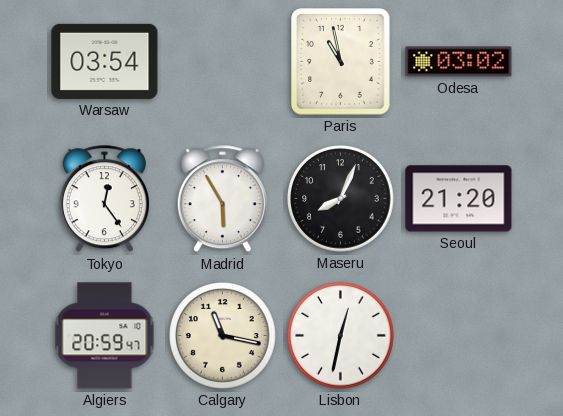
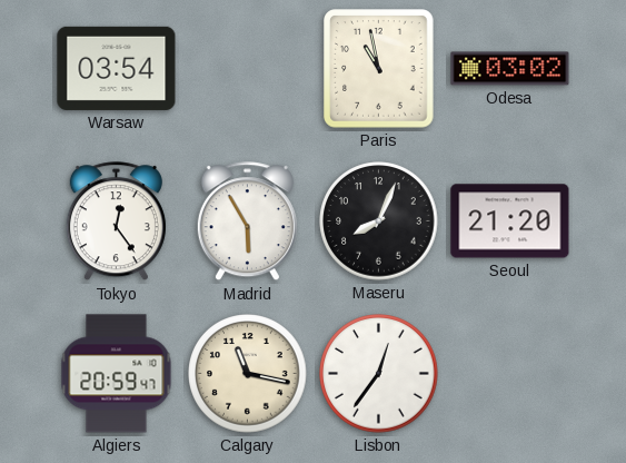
Lisbon: 12:32 -> 12:36
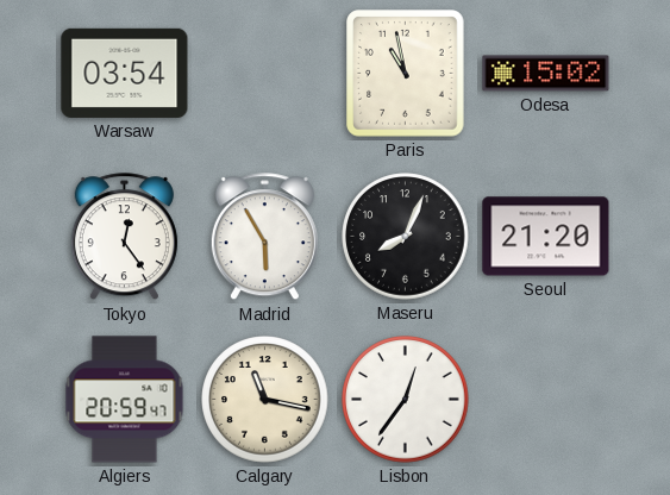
Odesa: 03:02 -> 15:02
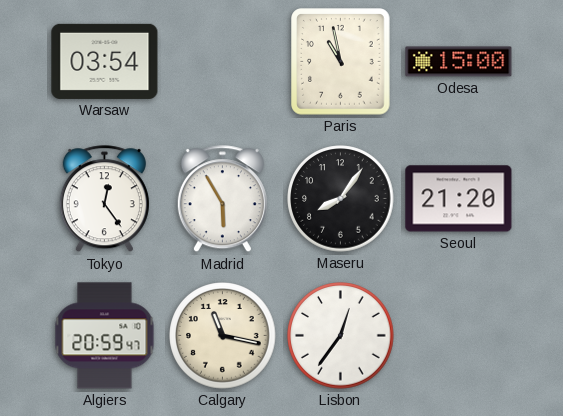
Odesa: 15:02 -> 15:00
Maseru: 8:04 -> 8:06
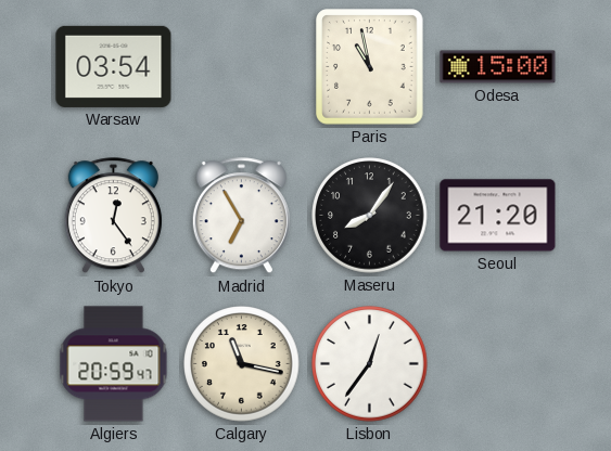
Madrid: 5:55 -> 6:55
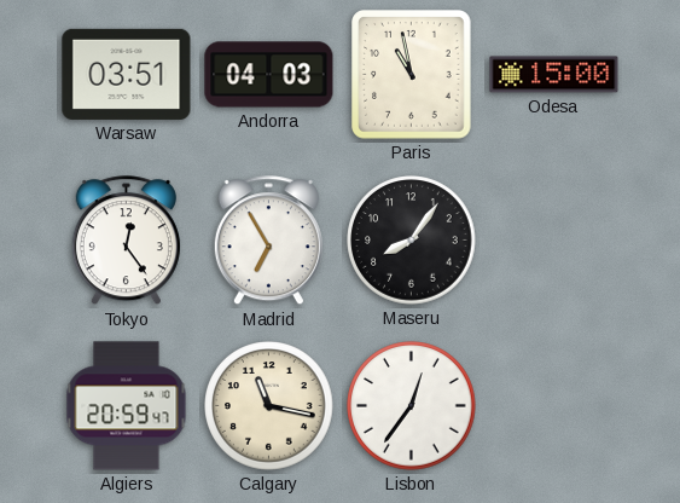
Warsaw: 03:54 -> 03:51
Andorra: none -> 04:03
Seoul: 21:20 -> none
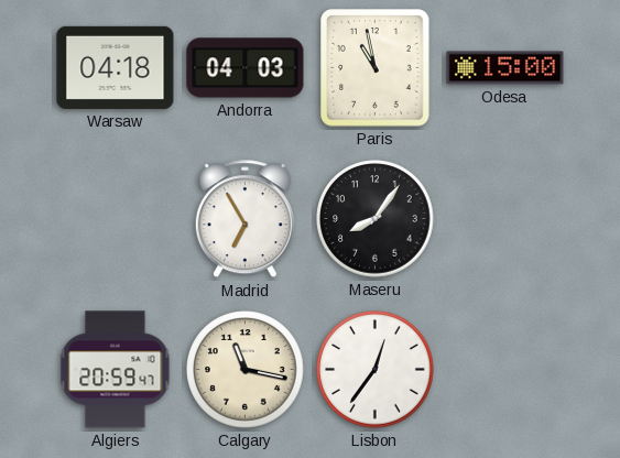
Warsaw: 03:51 -> 04:18
Tokyo: 12:24 -> none
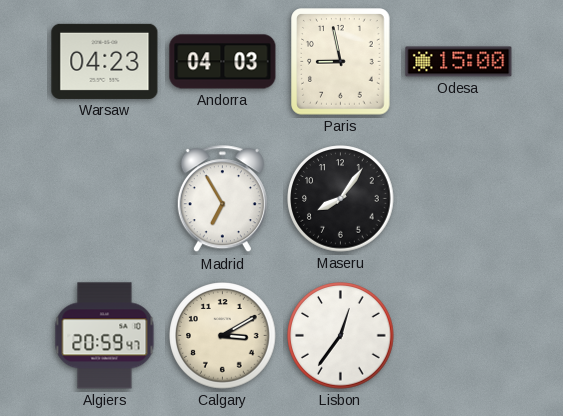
Warsaw: 04:18 -> 04:23
Paris: 10:58 -> 8:58
Calgary: 11:17 -> 3:10
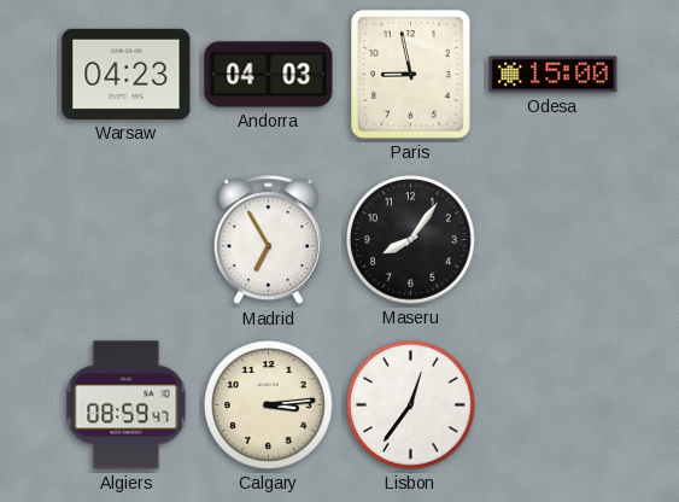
Algiers: 20:59 -> 08:59
Calgary: 3:10 -> 3:14
